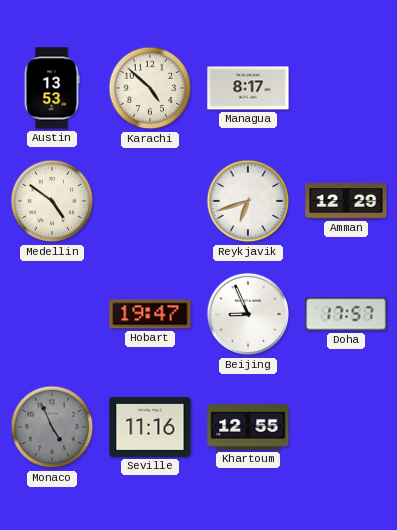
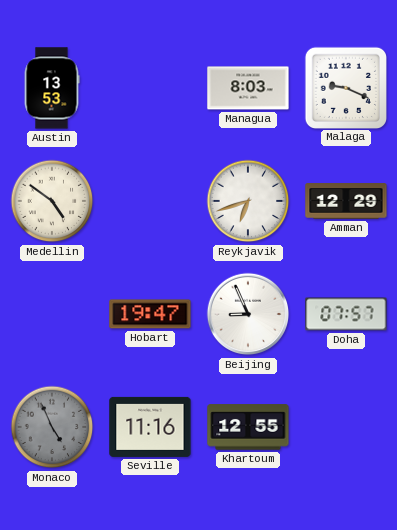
Karachi: 4:52 -> none
Managua: 8:17 -> 8:03
Malaga: none -> 9:19
Doha: 17:57 -> 07:57
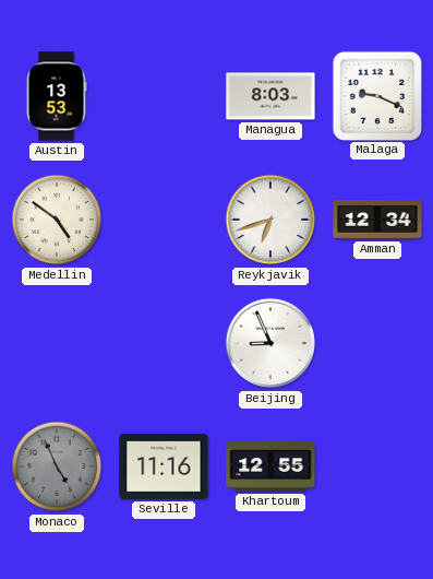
Amman: 12:29 -> 12:34
Hobart: 19:47 -> none
Doha: 07:57 -> none
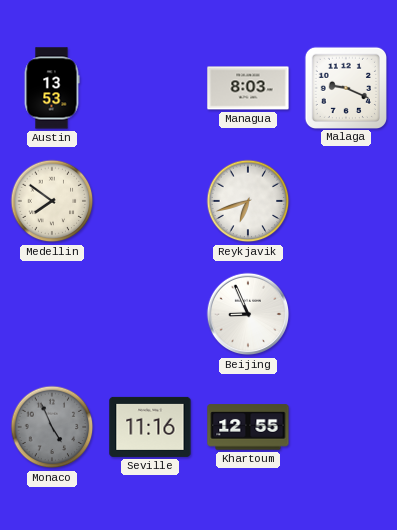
Medellin: 4:51 -> 7:51
Amman: 12:34 -> none
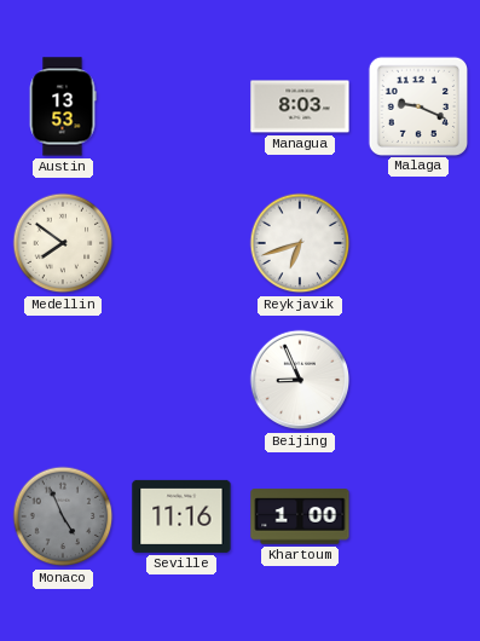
Khartoum: 12:55 -> 1:00
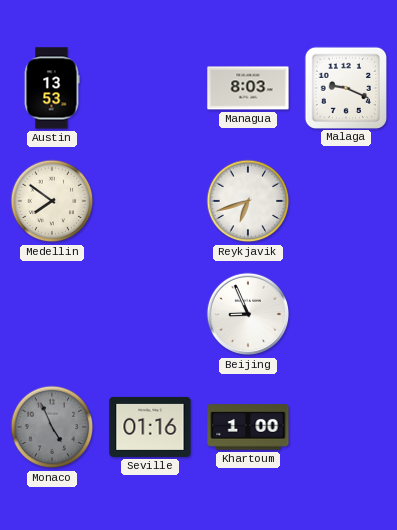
Seville: 11:16 -> 01:16
